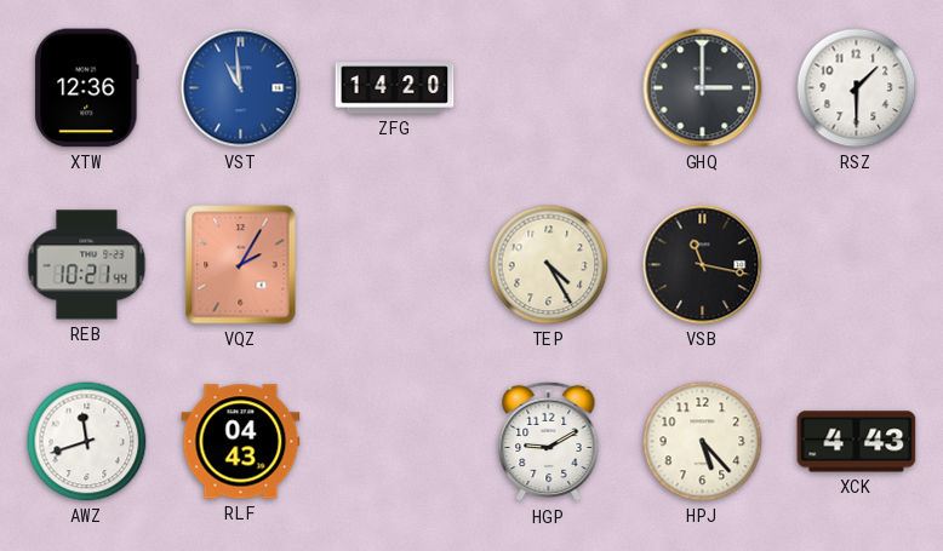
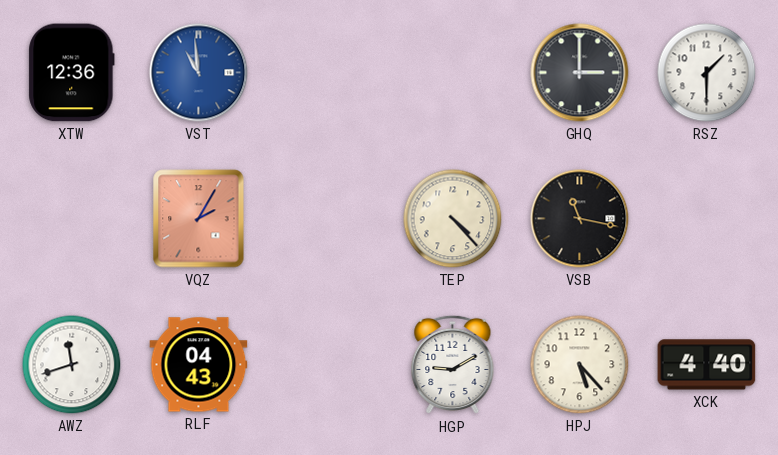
ZFG: 14:20 -> none
REB: 10:21 -> none
TEP: 4:25 -> 4:23
XCK: 4:43 -> 4:40
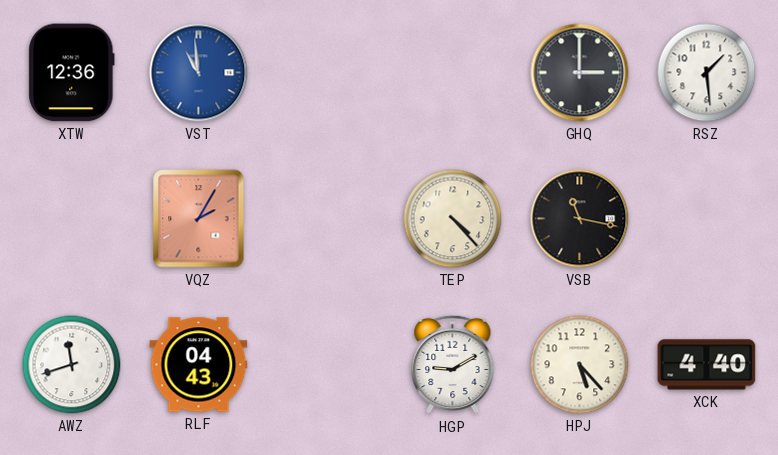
RSZ: 1:30 -> 1:29
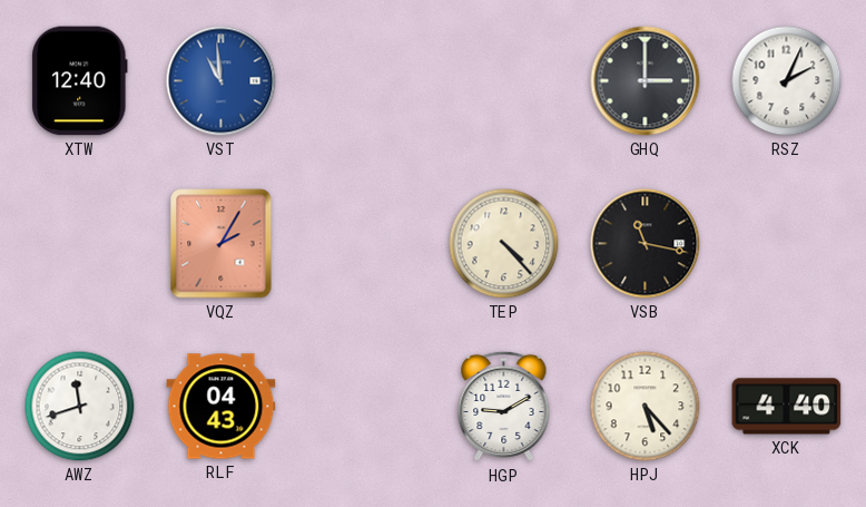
XTW: 12:36 -> 12:40
RSZ: 1:29 -> 2:04
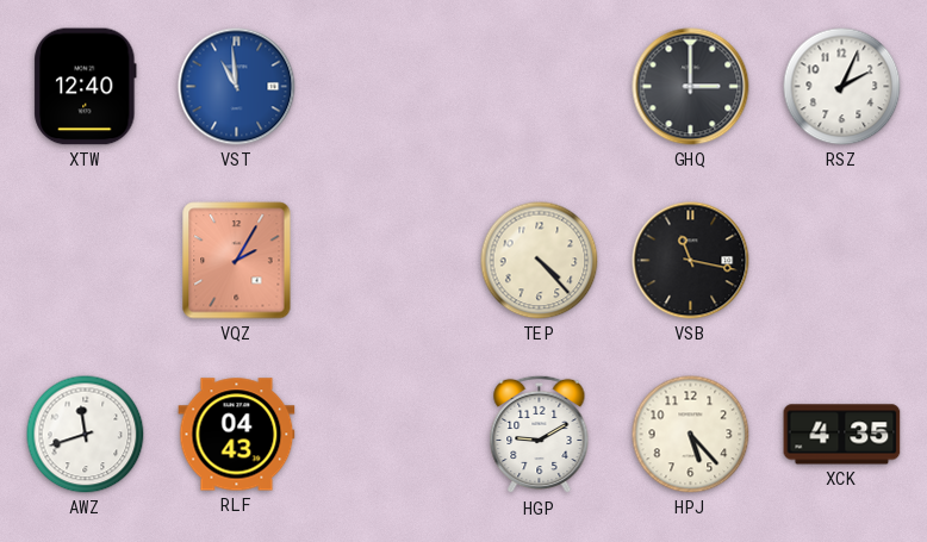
XCK: 4:40 -> 4:35
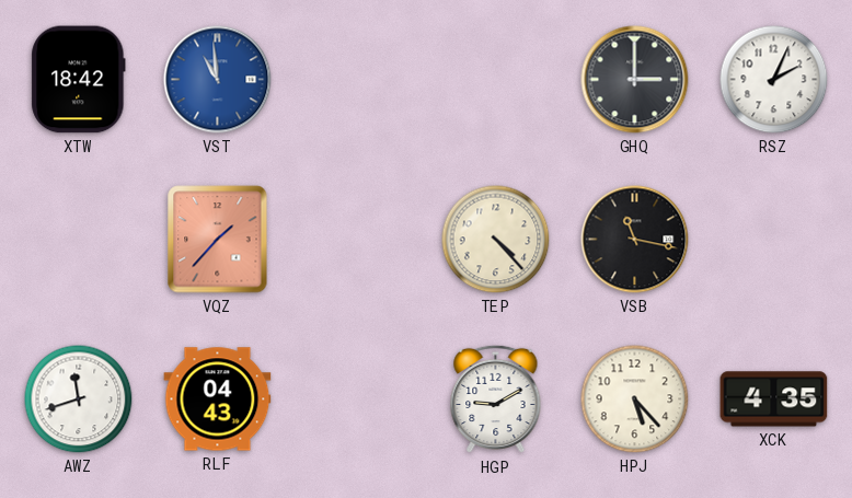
XTW: 12:40 -> 18:42
VQZ: 2:05 -> 1:37
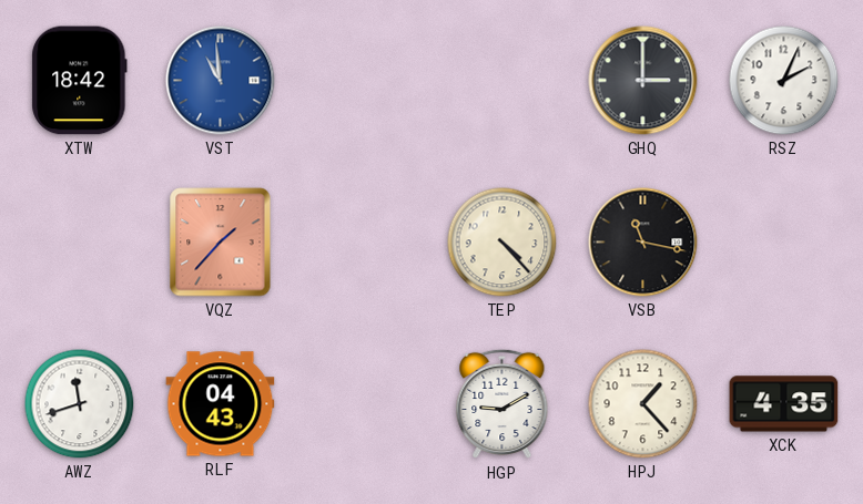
HPJ: 5:23 -> 1:23
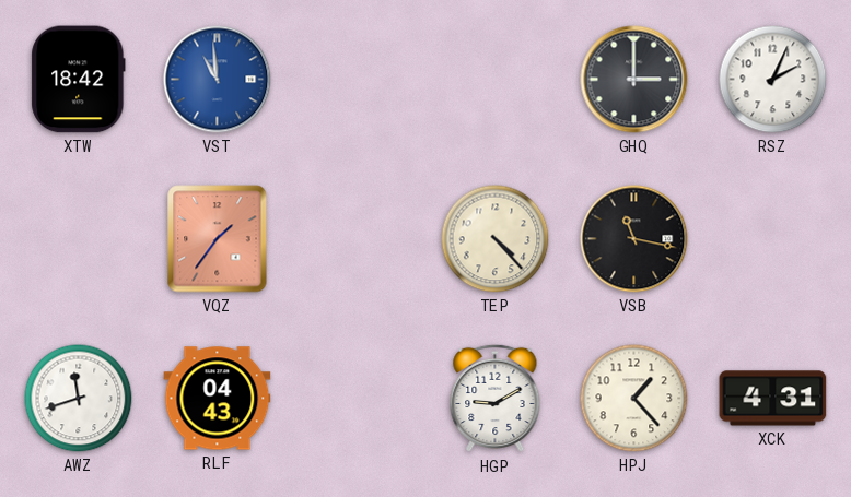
VQZ: 1:37 -> 1:36
XCK: 4:35 -> 4:31
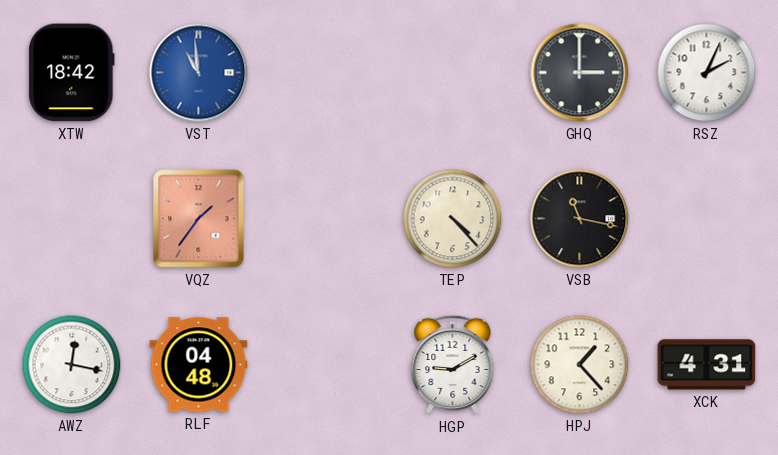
AWZ: 11:42 -> 12:17
RLF: 04:43 -> 04:48
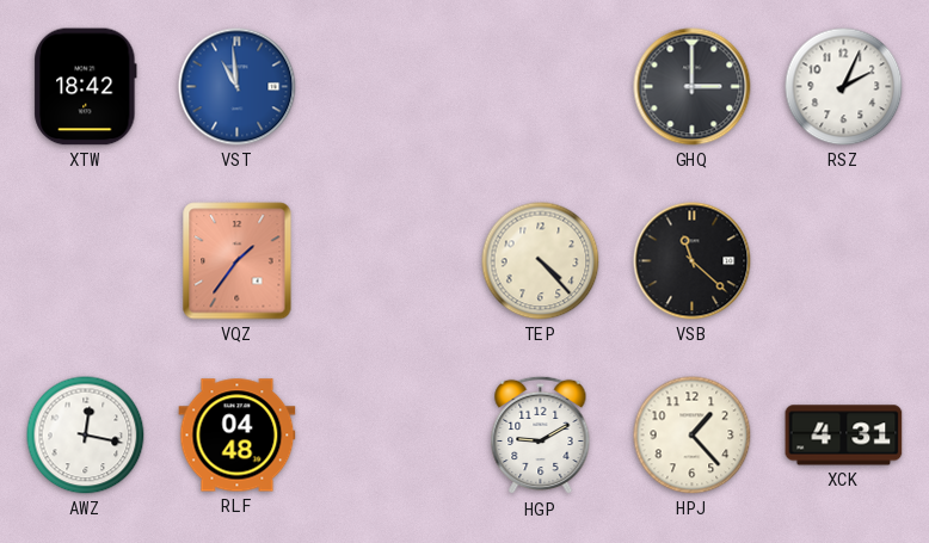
VSB: 11:17 -> 11:22
